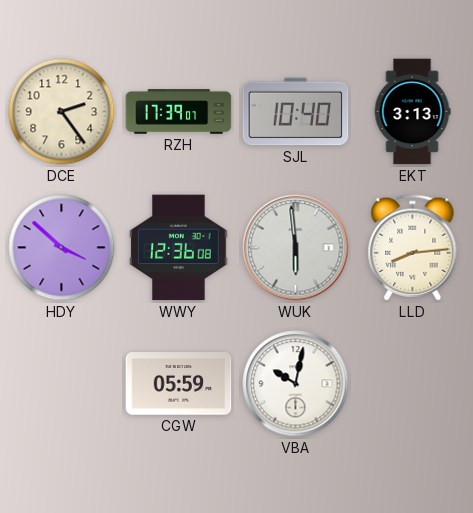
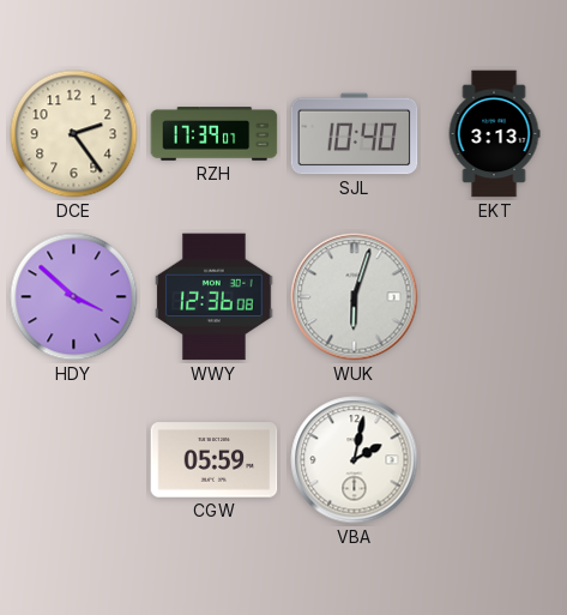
WUK: 5:59 -> 6:03
LLD: 8:14 -> none
VBA: 10:02 -> 2:02
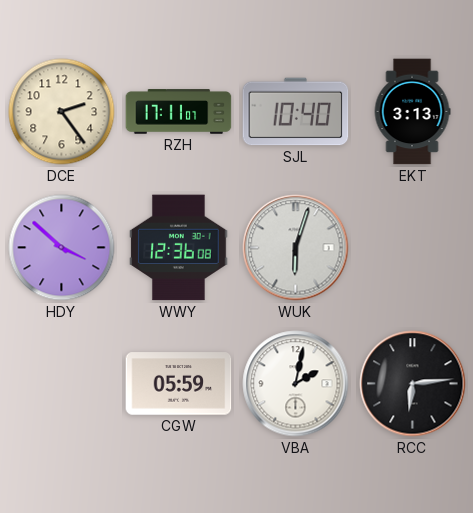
RZH: 17:39 -> 17:11
RCC: none -> 6:14
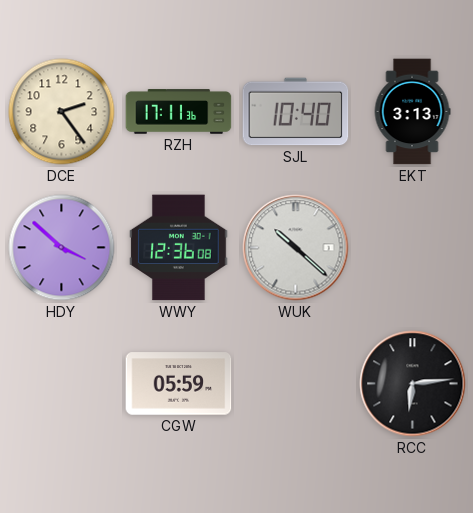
RZH: 17:11:07 -> 17:11:36
WUK: 6:03 -> 10:22
VBA: 2:02 -> none
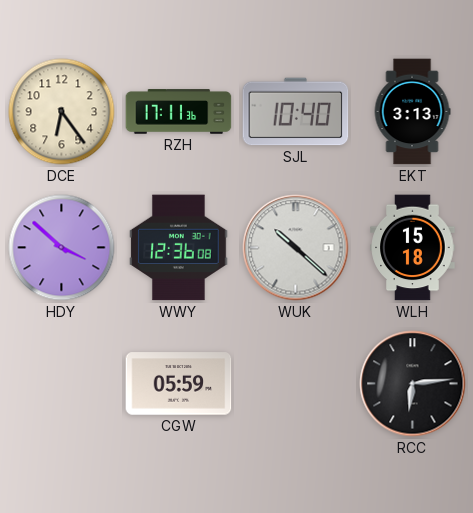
DCE: 2:24 -> 6:24
WLH: none -> 15:18
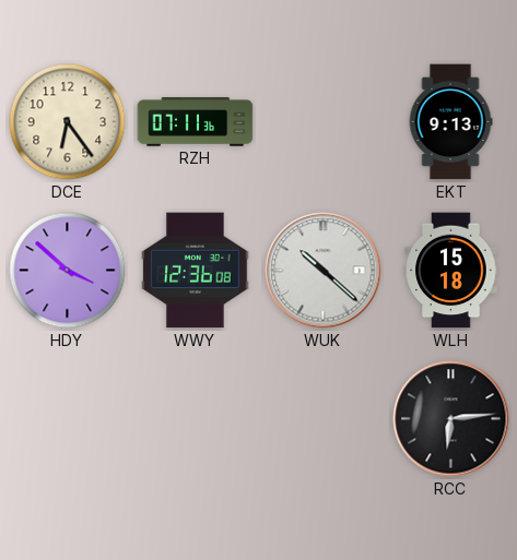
RZH: 17:11 -> 07:11
SJL: 10:40 -> none
EKT: 3:13 -> 9:13
CGW: 05:59 -> none
